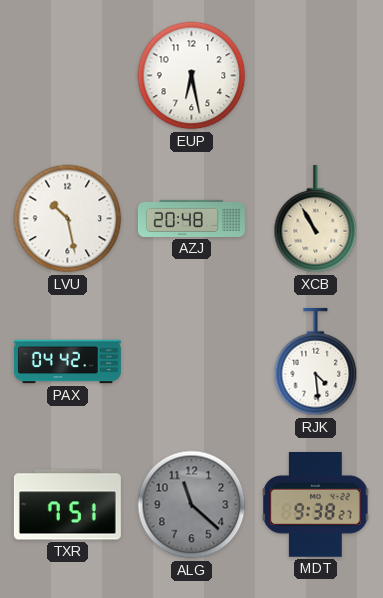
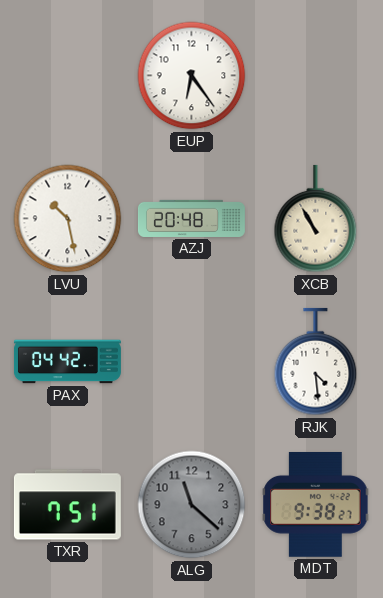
EUP: 6:28 -> 6:24
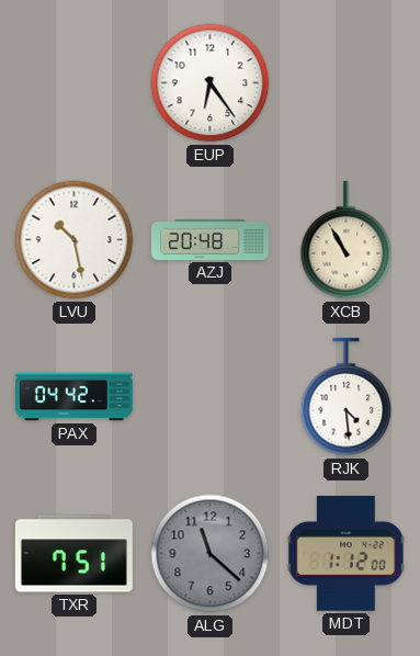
MDT: 9:38 -> 1:12
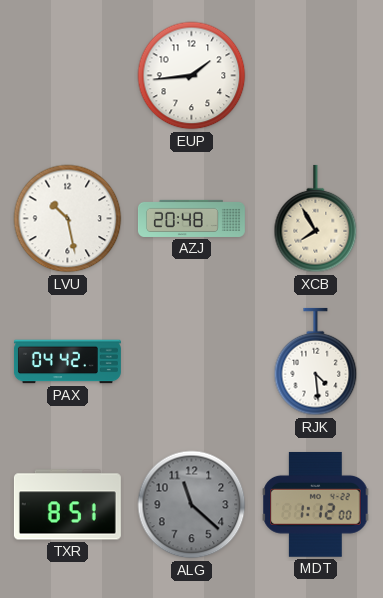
EUP: 6:24 -> 1:44
XCB: 10:55 -> 7:55
TXR: 7:51 -> 8:51
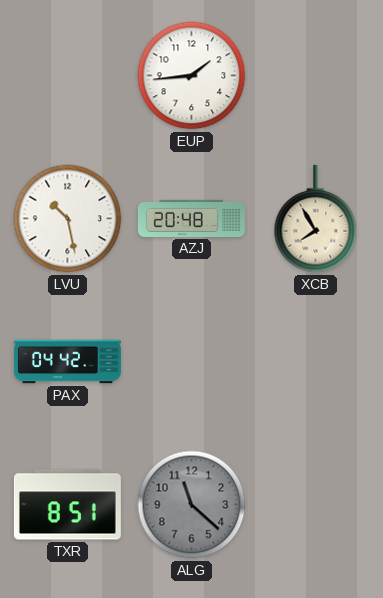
RJK: 4:29 -> none
MDT: 1:12 -> none
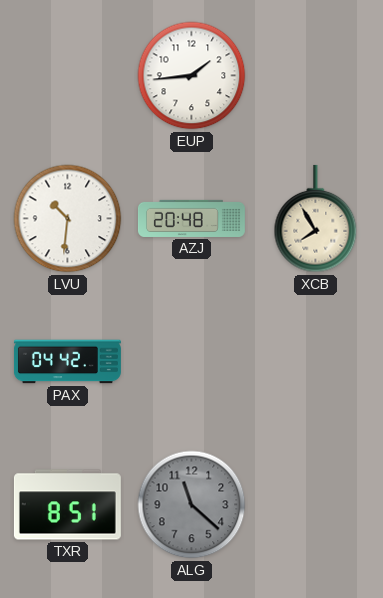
LVU: 10:28 -> 10:31
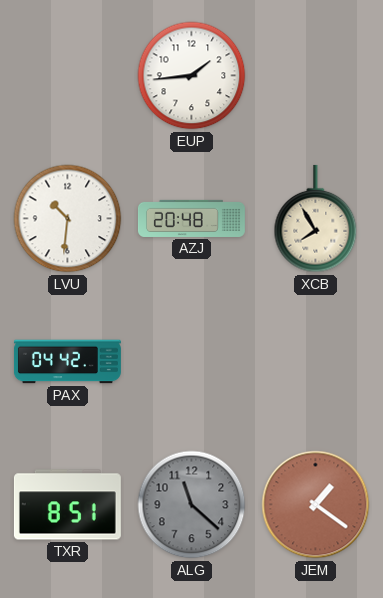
JEM: none -> 1:21
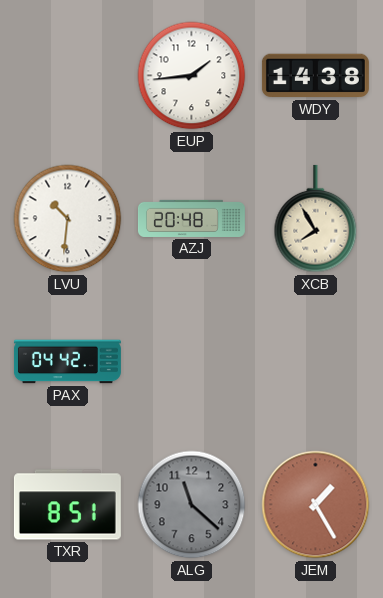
WDY: none -> 14:38
JEM: 1:21 -> 1:25
